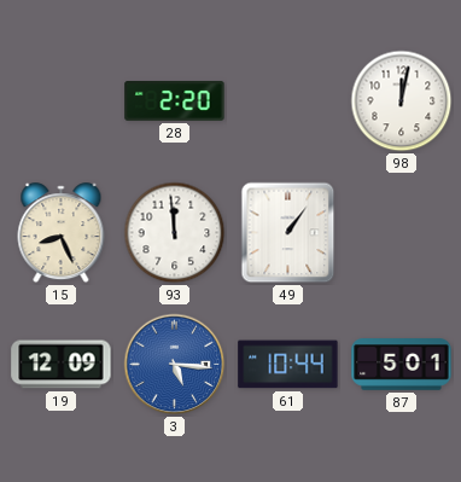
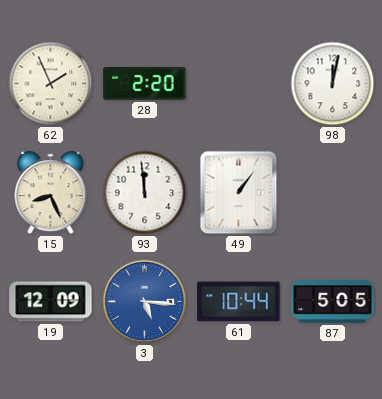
62: none -> 1:56
87: 5:01 -> 5:05
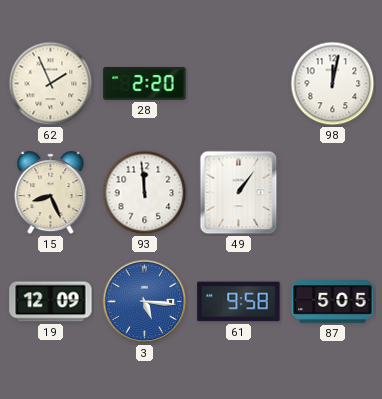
61: 10:44 -> 9:58
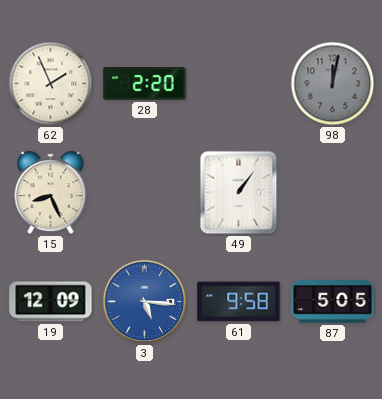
98 dial: white -> grey
93: 11:59 -> none
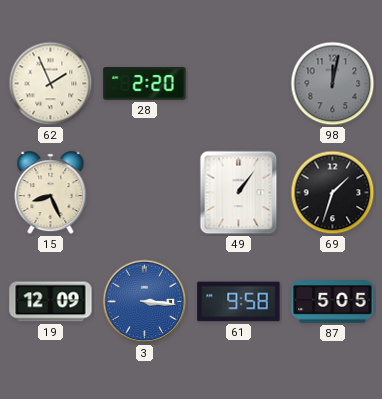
69: none -> 1:33
3: 5:16 -> 3:16
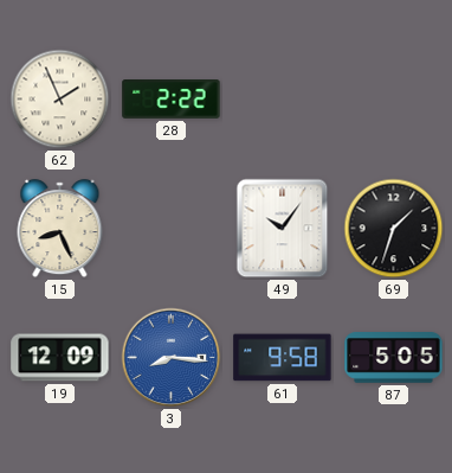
28: 2:20 -> 2:22
98: 12:02 -> none
49: 1:06 -> 10:06
3: 3:16 -> 8:16
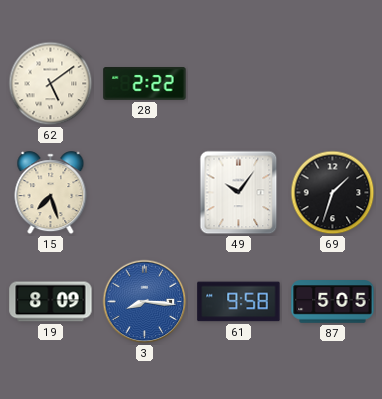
62: 1:56 -> 5:09
15: 8:26 -> 7:27
19: 12:09 -> 8:09
